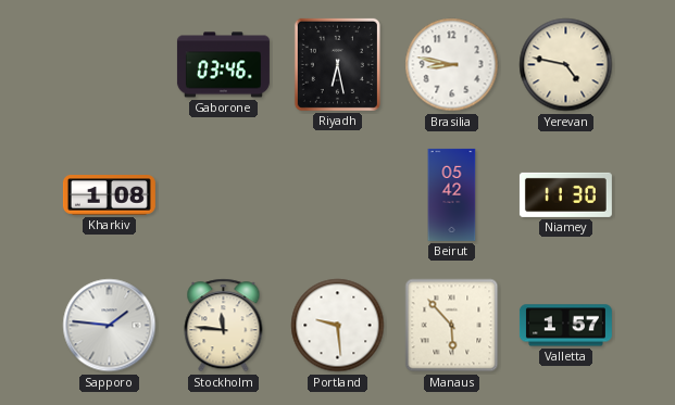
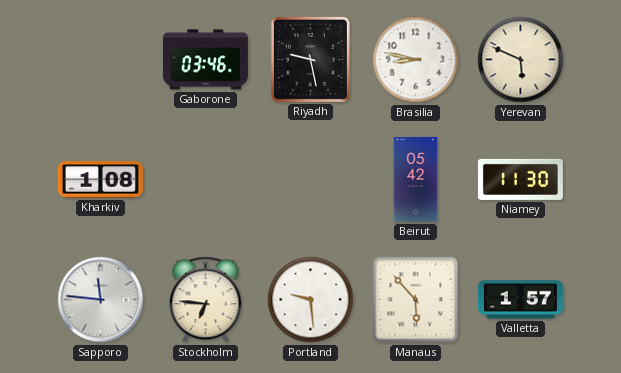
Riyadh: 6:28 -> 9:28
Yerevan: 4:47 -> 5:49
Sapporo: 1:46 -> 11:46
Stockholm: 11:46 -> 6:46
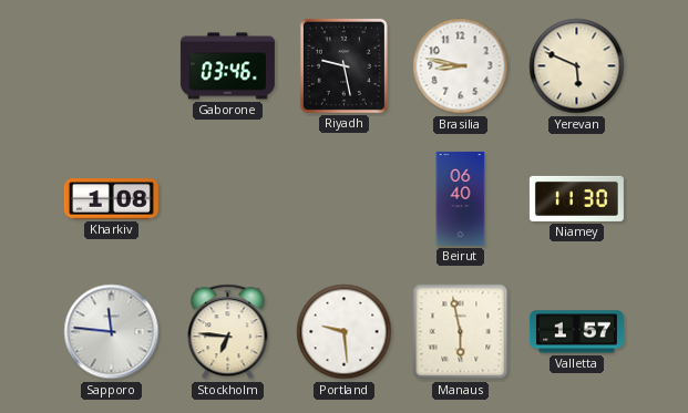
Beirut: 05:42 -> 06:40
Manaus: 5:53 -> 5:58
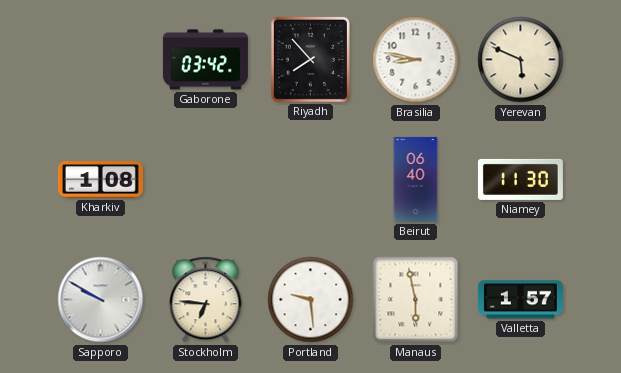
Gaborone: 03:46 -> 03:42
Riyadh: 9:28 -> 7:53
Sapporo: 11:46 -> 9:50
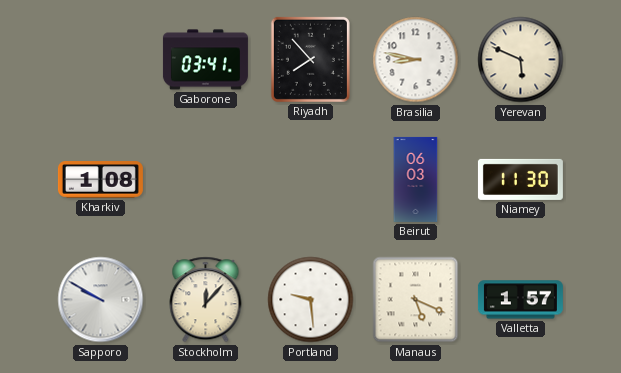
Gaborone: 03:42 -> 03:41
Beirut: 06:40 -> 06:03
Stockholm: 6:46 -> 12:07
Manaus: 5:58 -> 5:19
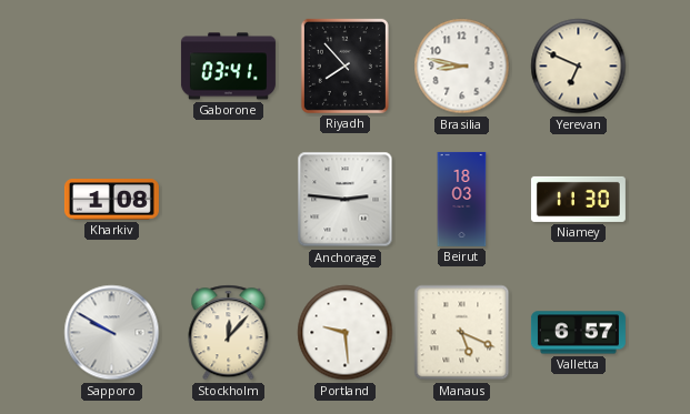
Yerevan: 5:49 -> 6:49
Anchorage: none -> 2:46
Beirut: 06:03 -> 18:03
Valletta: 1:57 -> 6:57
